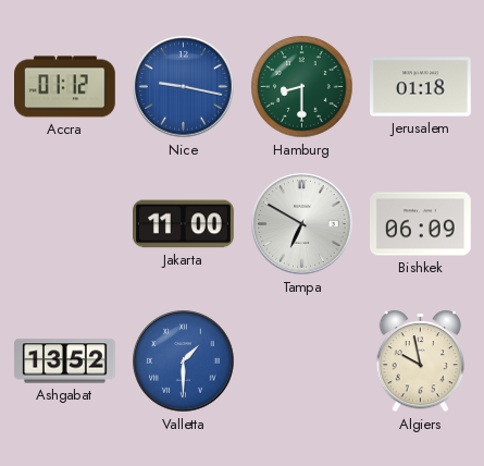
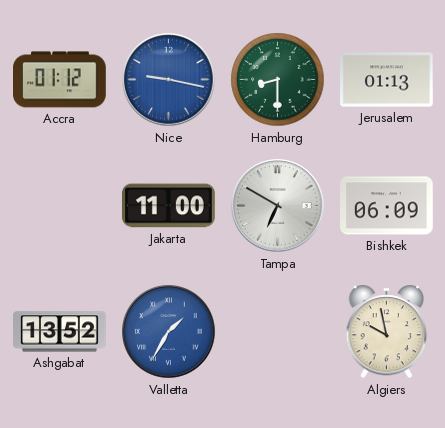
Jerusalem: 01:18 -> 01:13
Valletta: 1:30 -> 1:35
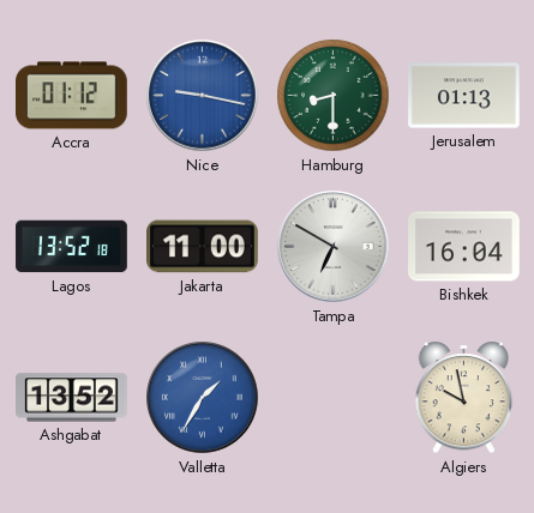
Lagos: none -> 13:52
Bishkek: 06:09 -> 16:04
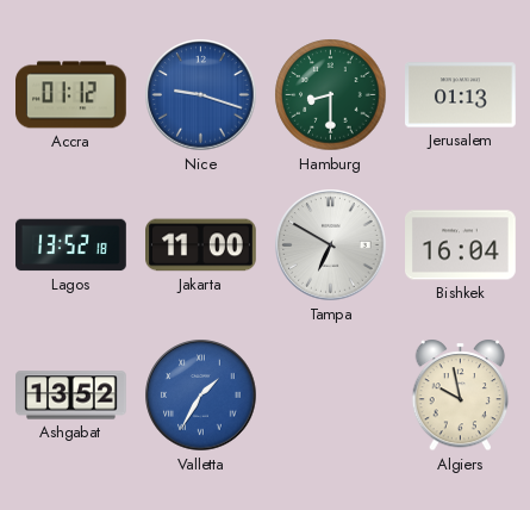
Nice: 9:17 -> 9:18
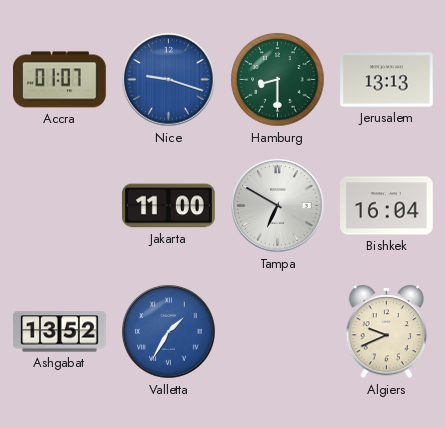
Accra: 01:12 -> 01:07
Jerusalem: 01:13 -> 13:13
Lagos: 13:52 -> none
Algiers: 9:58 -> 9:41
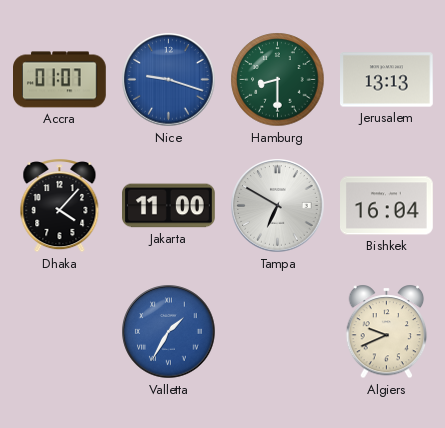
Dhaka: none -> 4:07
Ashgabat: 13:52 -> none
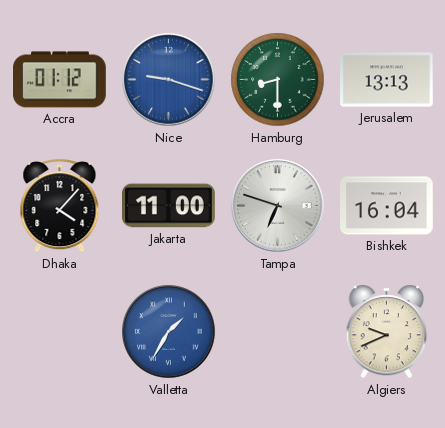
Accra: 01:07 -> 01:12
Tampa: 6:50 -> 6:48
